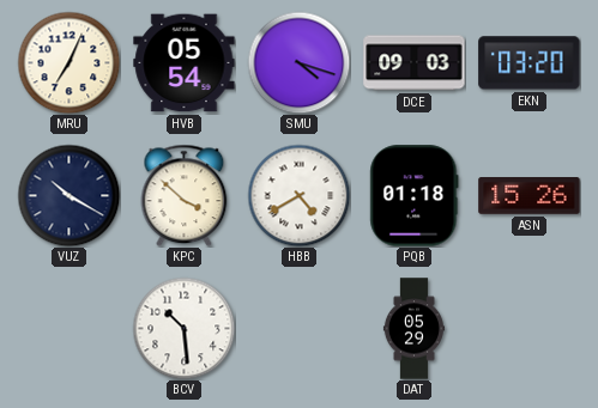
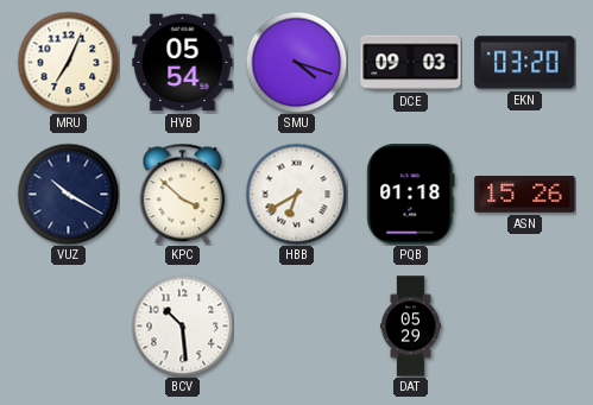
HBB: 4:40 -> 6:40
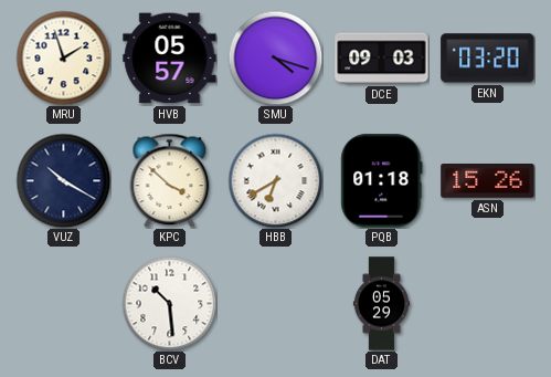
MRU: 7:04 -> 1:57
HVB: 05:54 -> 05:57
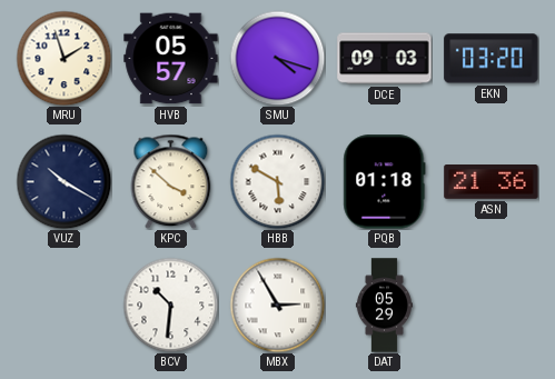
HBB: 6:40 -> 5:50
ASN: 15:26 -> 21:36
BCV: 10:29 -> 10:31
MBX: none -> 2:55
